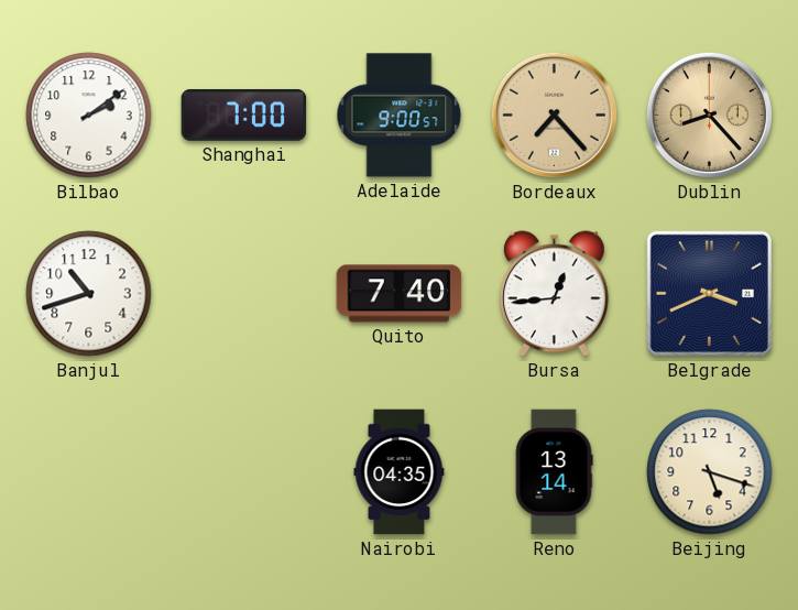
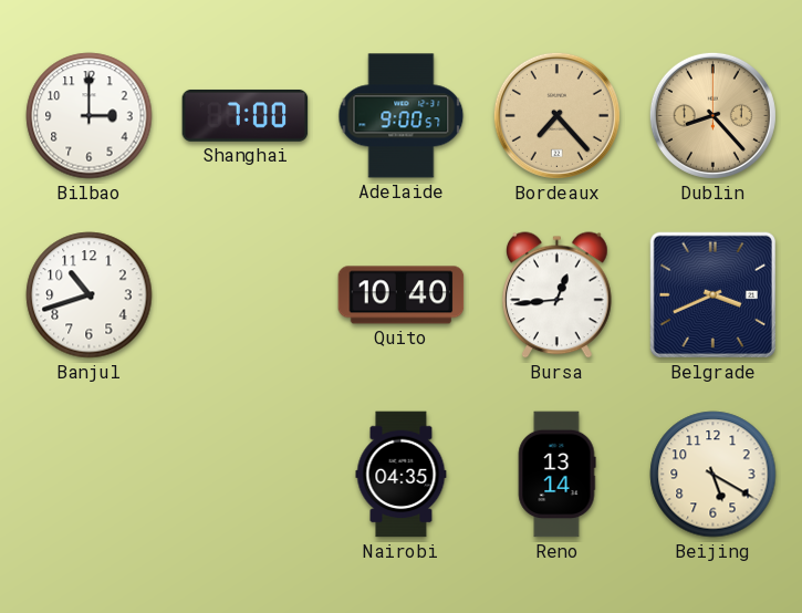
Bilbao: 2:09 -> 3:00
Quito: 7:40 -> 10:40
Beijing: 5:18 -> 5:20
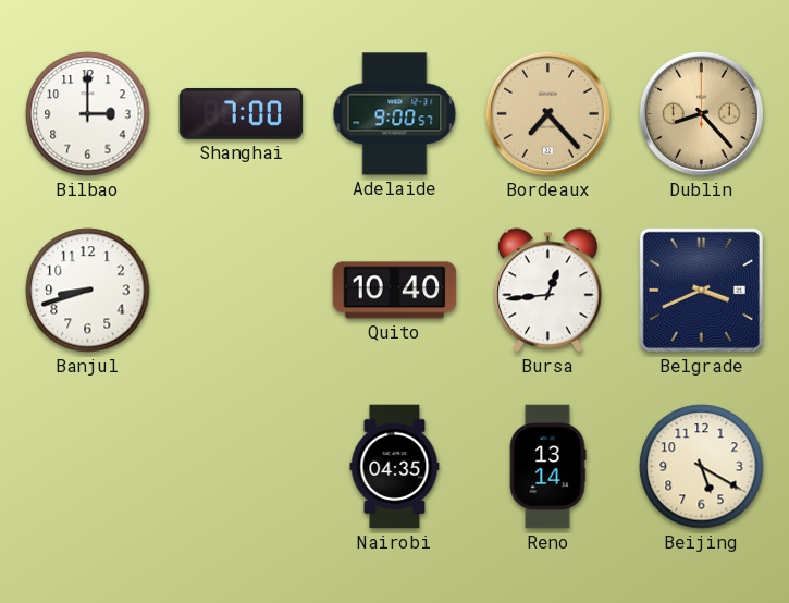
Banjul: 10:42 -> 8:42
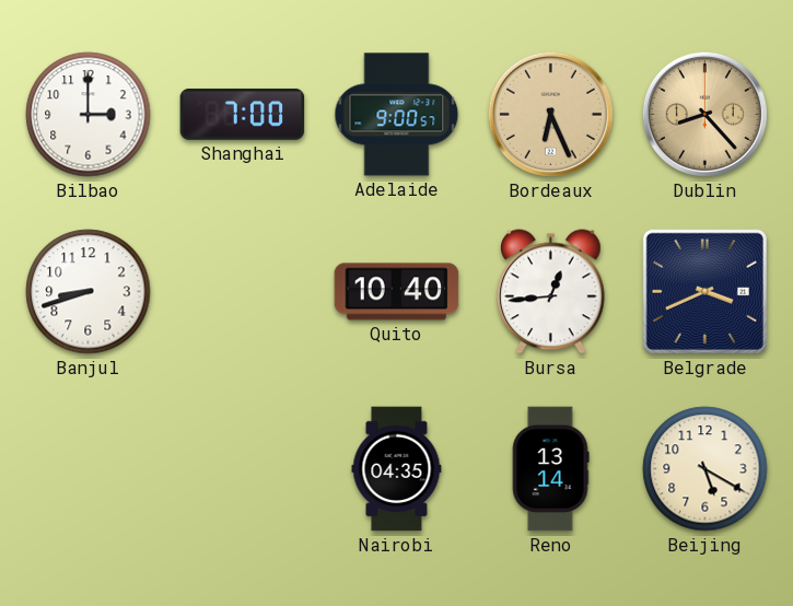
Bordeaux: 7:23 -> 6:26
